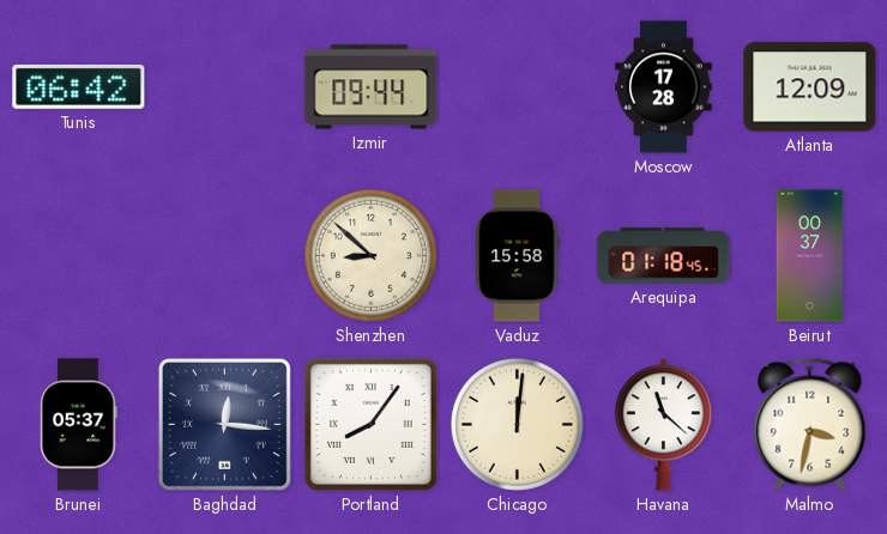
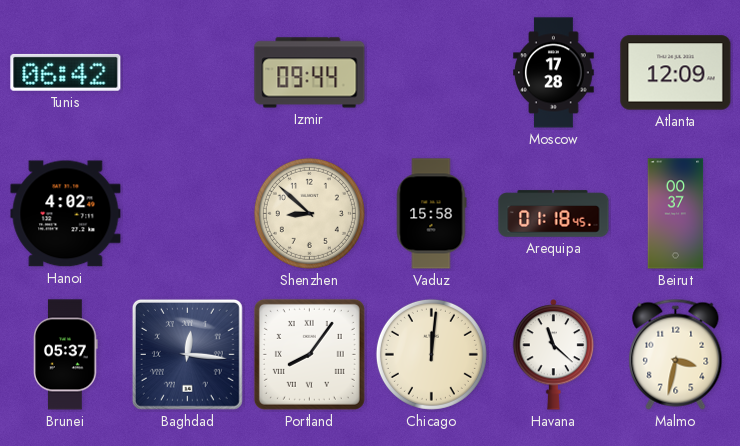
Hanoi: none -> 4:02
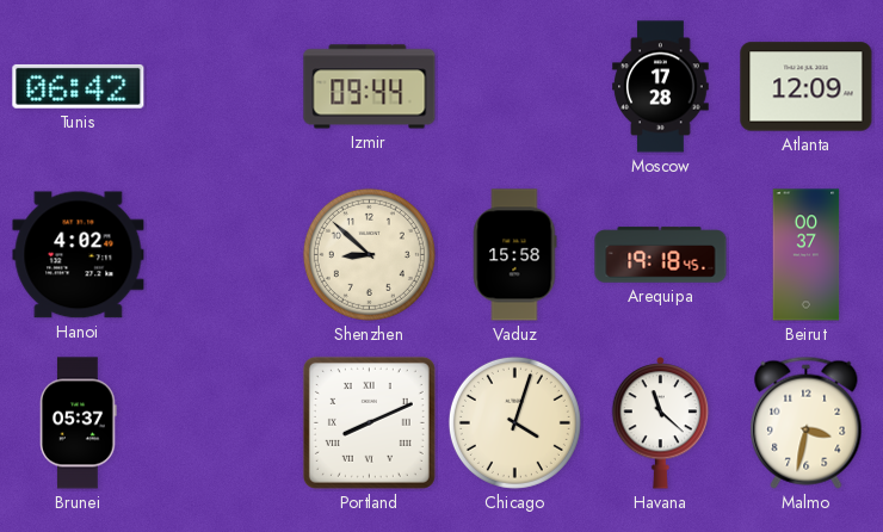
Arequipa: 01:18 -> 19:18
Baghdad: 12:16 -> none
Portland: 8:06 -> 8:11
Chicago: 12:01 -> 4:03
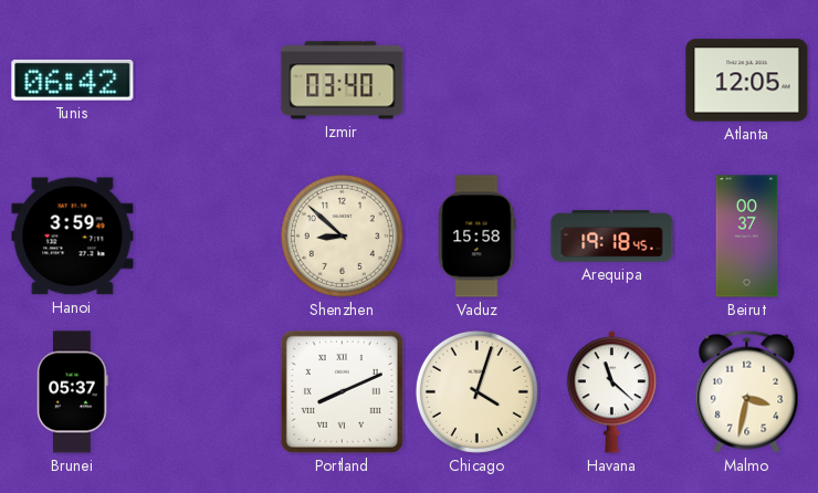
Izmir: 09:44 -> 03:40
Moscow: 17:28 -> none
Atlanta: 12:09 -> 12:05
Hanoi: 4:02 -> 3:59
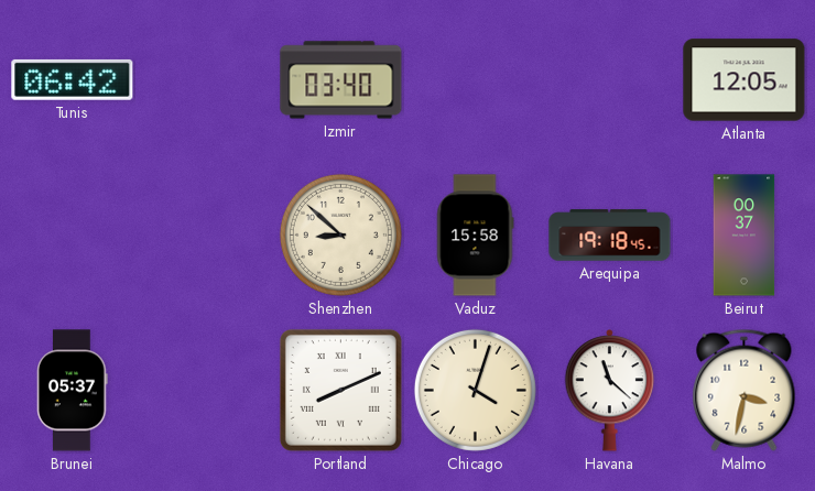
Hanoi: 3:59 -> none
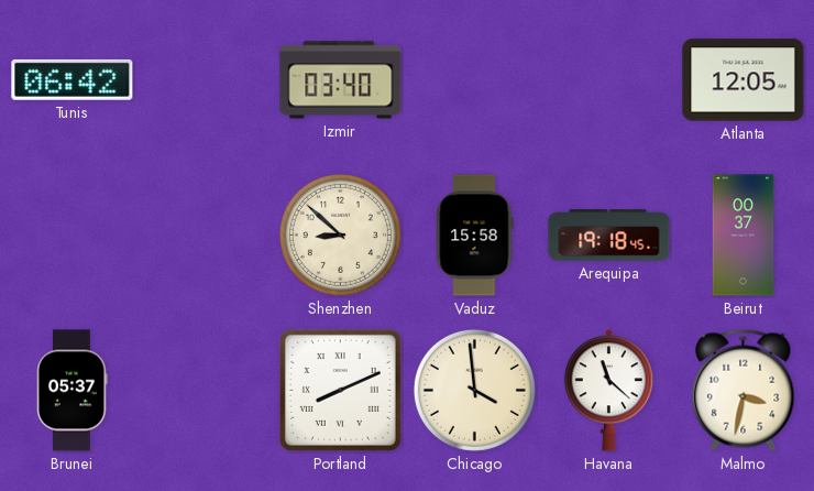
Chicago: 4:03 -> 3:59
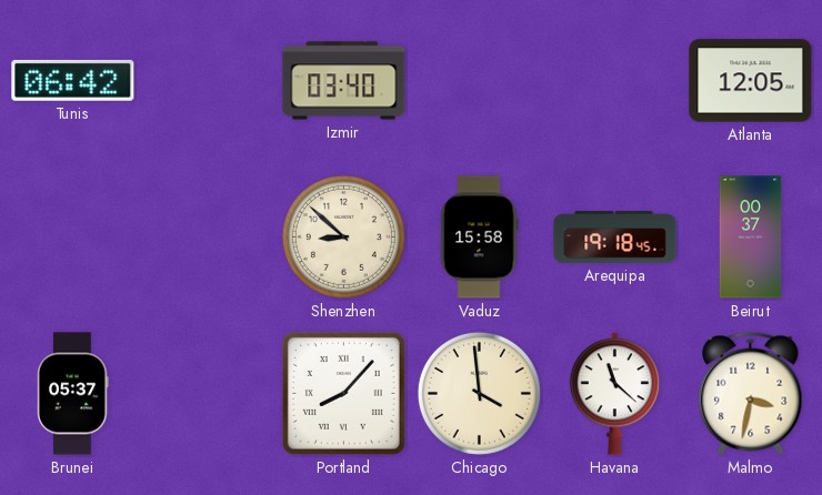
Portland: 8:11 -> 8:07
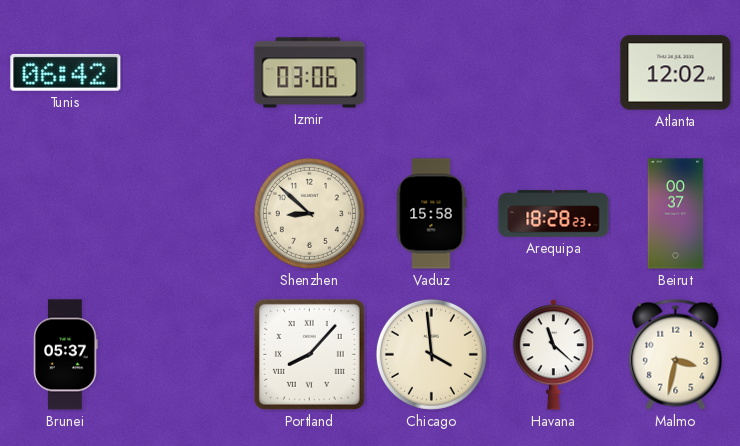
Izmir: 03:40 -> 03:06
Atlanta: 12:05 -> 12:02
Arequipa: 19:18 -> 18:28
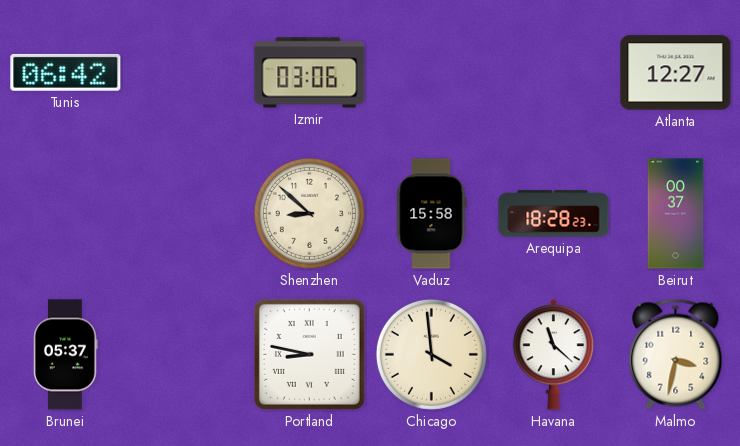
Atlanta: 12:02 -> 12:27
Portland: 8:07 -> 8:47
